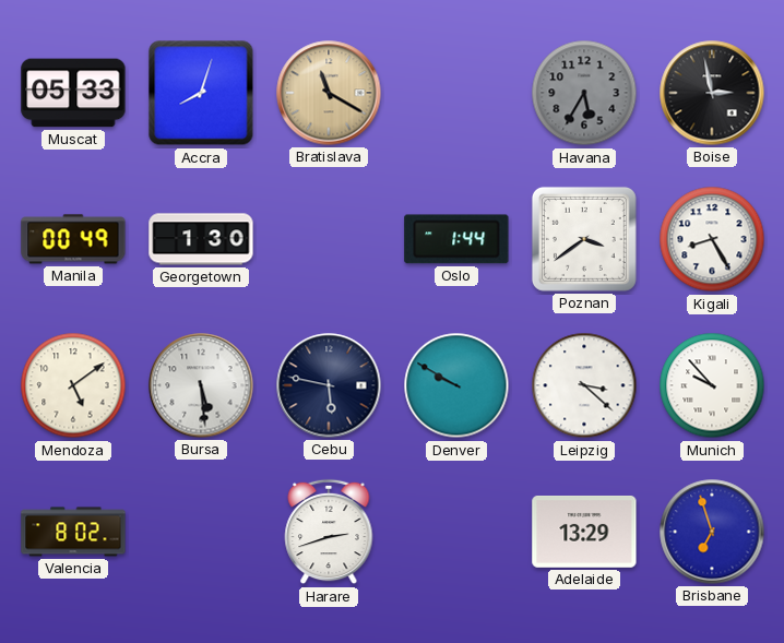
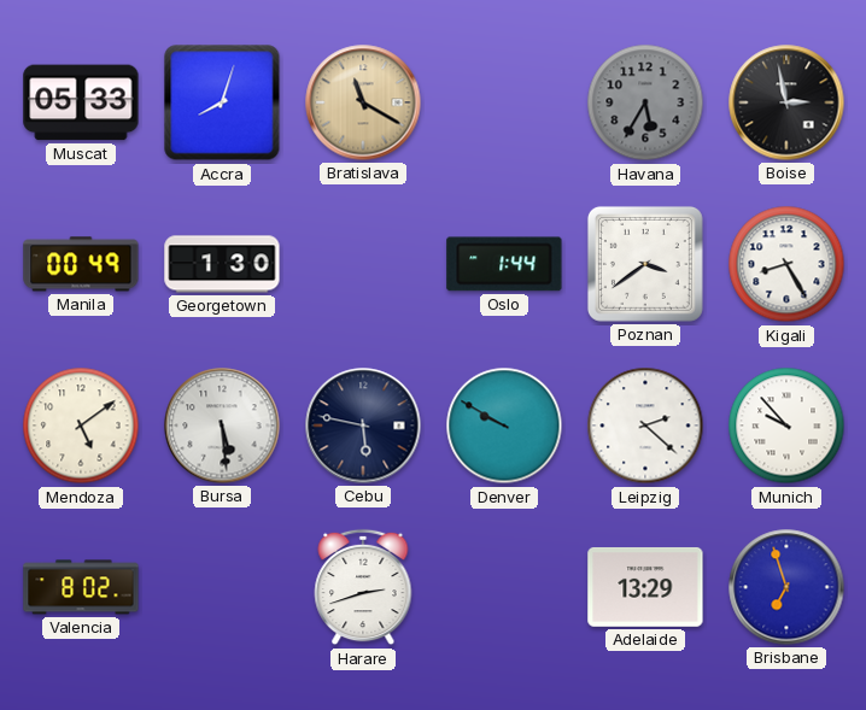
Leipzig: 3:22 -> 2:22
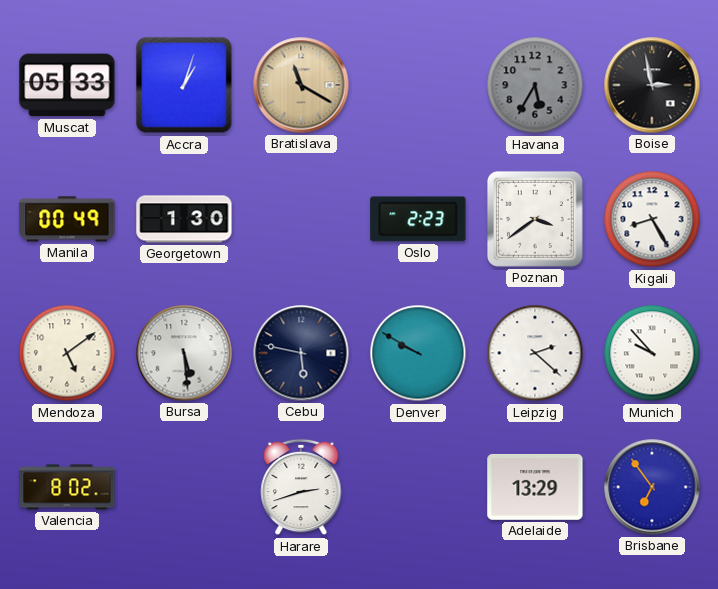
Accra: 8:03 -> 1:03
Oslo: 1:44 -> 2:23
Brisbane: 6:57 -> 6:54
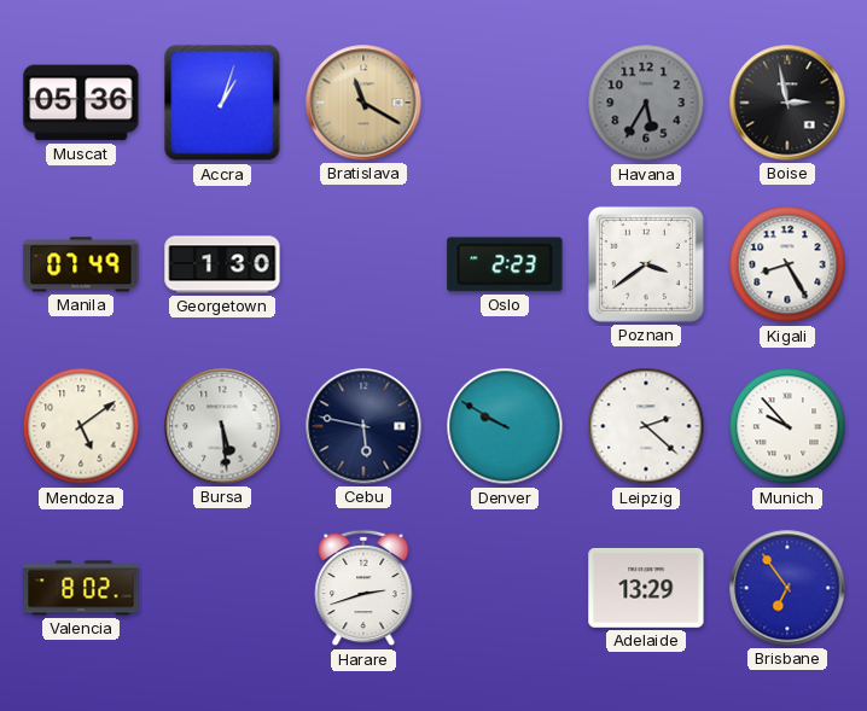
Muscat: 05:33 -> 05:36
Manila: 00:49 -> 07:49
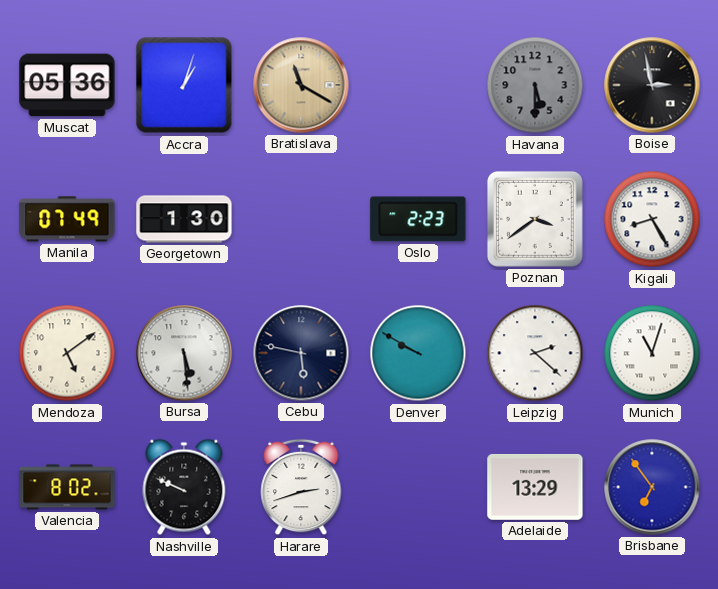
Havana: 5:35 -> 5:30
Munich: 9:53 -> 11:03
Nashville: none -> 9:49
